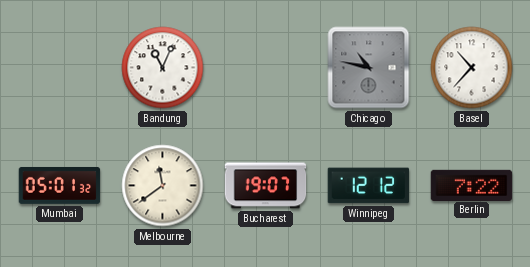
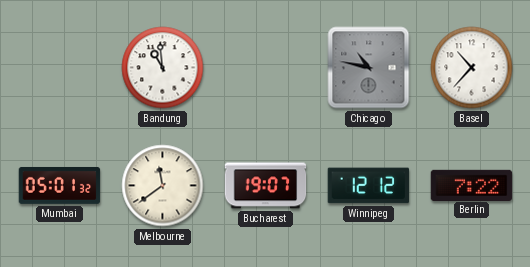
Bandung: 11:04 -> 10:59
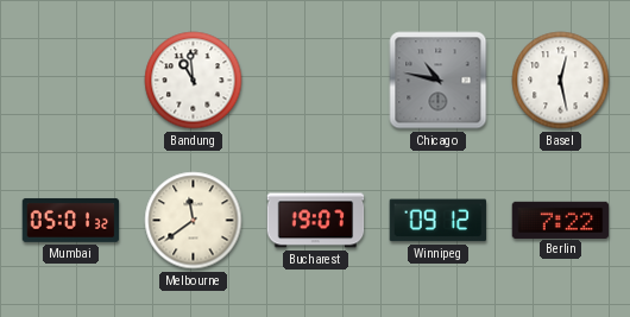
Basel: 10:37 -> 12:28
Winnipeg: 12:12 -> 09:12
